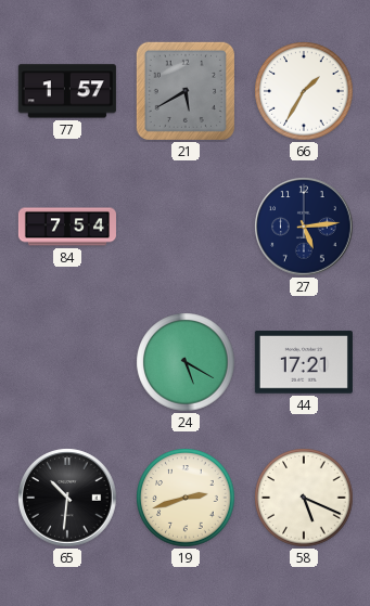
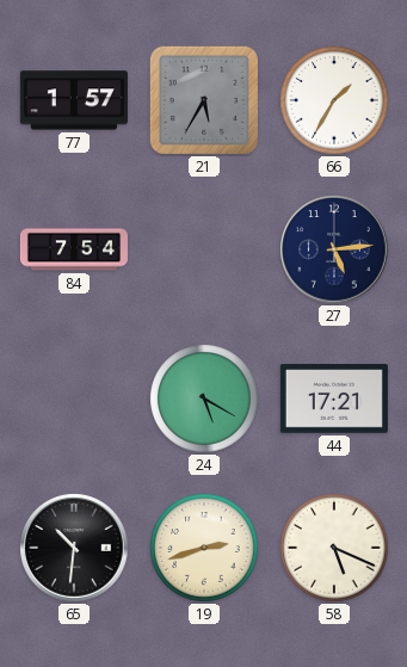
21: 5:40 -> 5:35
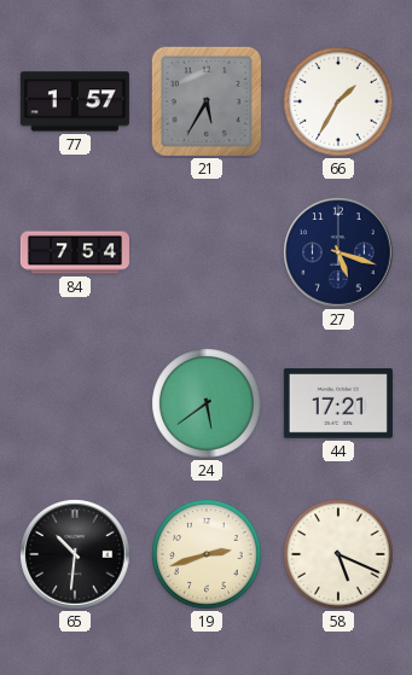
27: 5:14 -> 5:18
24: 5:20 -> 5:39
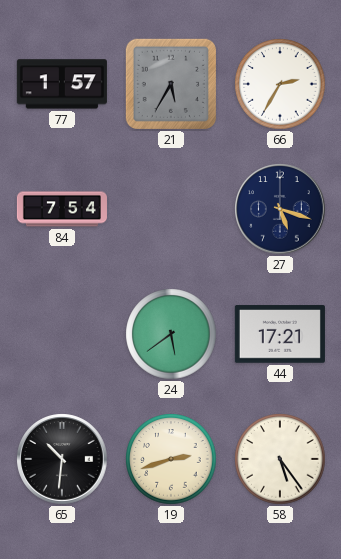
66: 1:35 -> 2:35
58: 5:19 -> 5:24
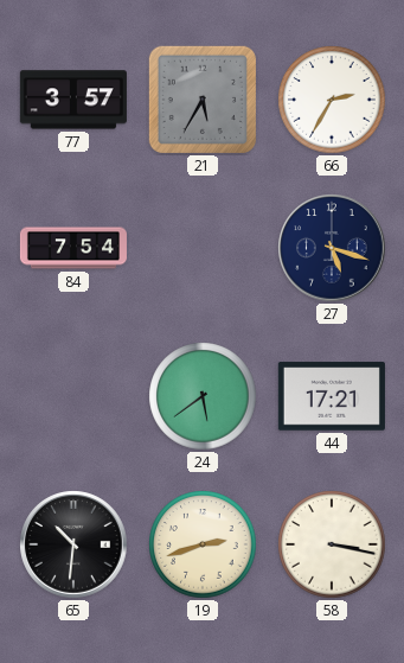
77: 1:57 -> 3:57
58: 5:24 -> 3:17
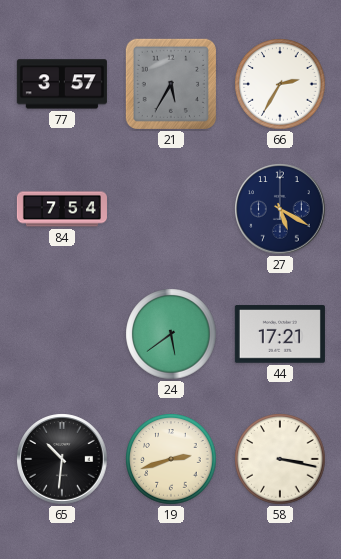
27: 5:18 -> 5:20
